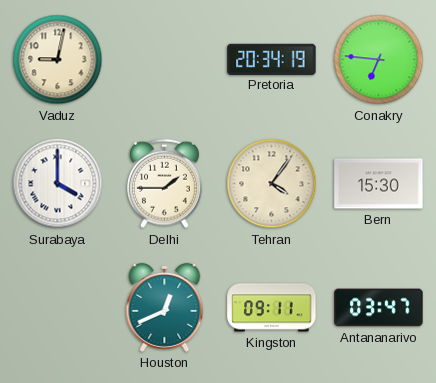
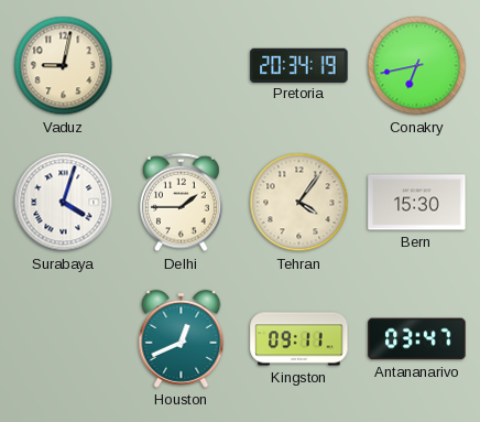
Conakry: 6:46 -> 6:43
Surabaya: 4:00 -> 4:03
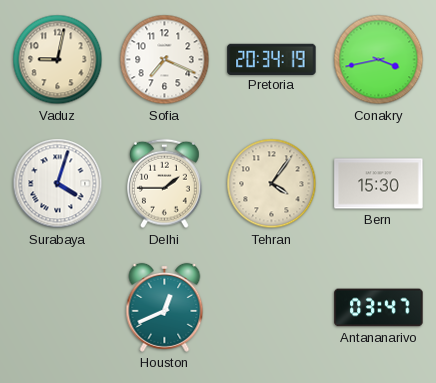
Sofia: none -> 7:19
Conakry: 6:43 -> 3:43
Kingston: 09:11 -> none
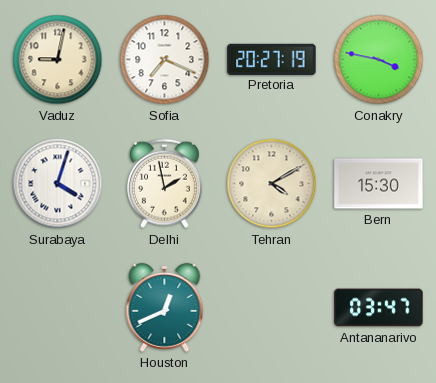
Pretoria: 20:34 -> 20:27
Conakry: 3:43 -> 3:47
Delhi: 1:45 -> 1:58
Tehran: 4:06 -> 4:10
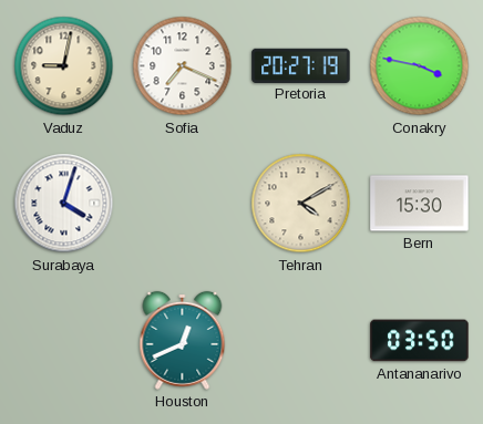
Delhi: 1:58 -> none
Antananarivo: 03:47 -> 03:50
